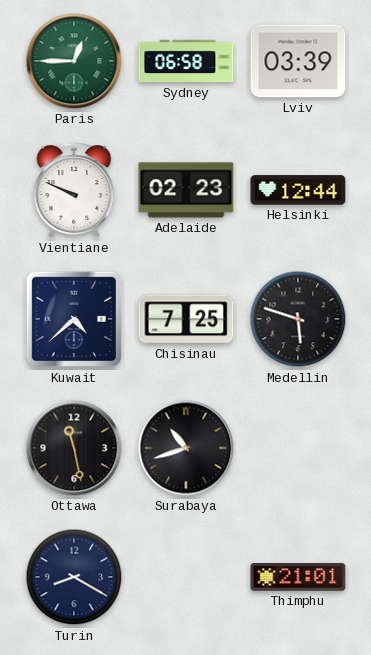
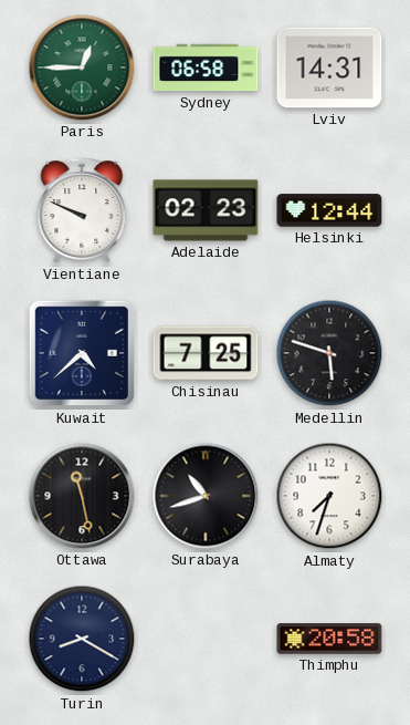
Lviv: 03:39 -> 14:31
Almaty: none -> 7:33
Thimphu: 21:01 -> 20:58
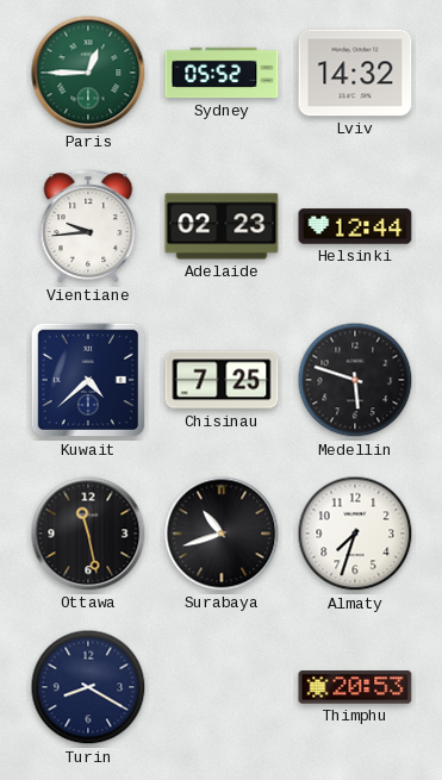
Sydney: 06:58 -> 05:52
Lviv: 14:31 -> 14:32
Vientiane: 9:49 -> 9:44
Thimphu: 20:58 -> 20:53
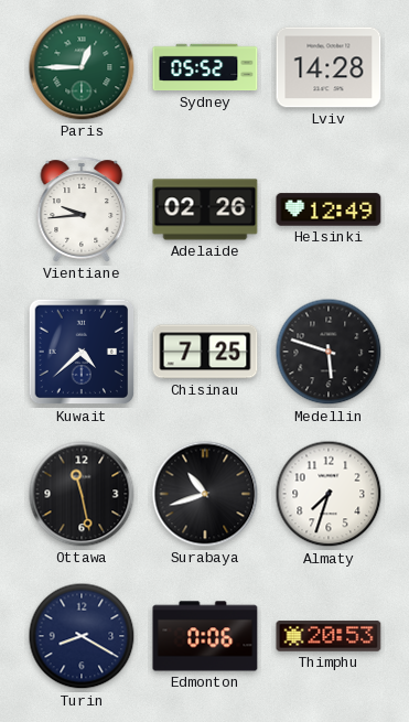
Lviv: 14:32 -> 14:28
Adelaide: 02:23 -> 02:26
Helsinki: 12:44 -> 12:49
Edmonton: none -> 0:06
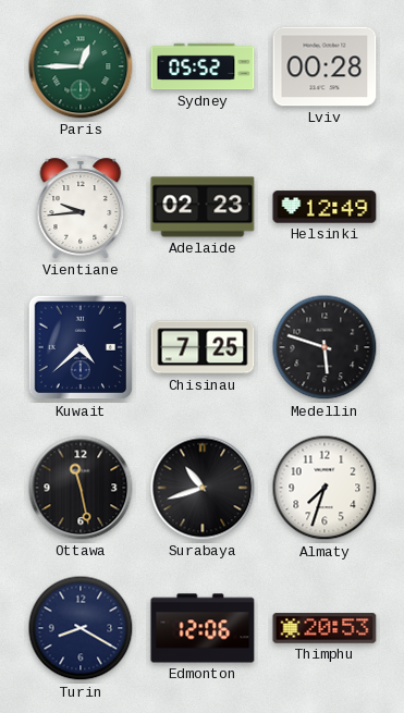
Lviv: 14:28 -> 00:28
Adelaide: 02:26 -> 02:23
Edmonton: 0:06 -> 12:06
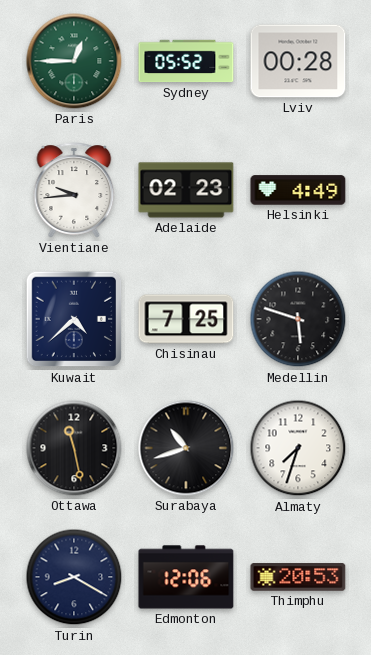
Helsinki: 12:49 -> 4:49
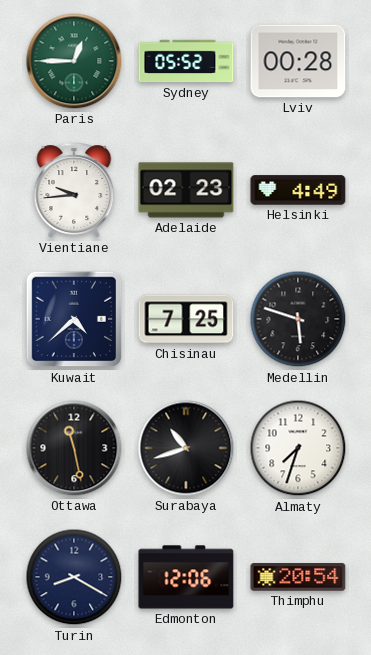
Thimphu: 20:53 -> 20:54
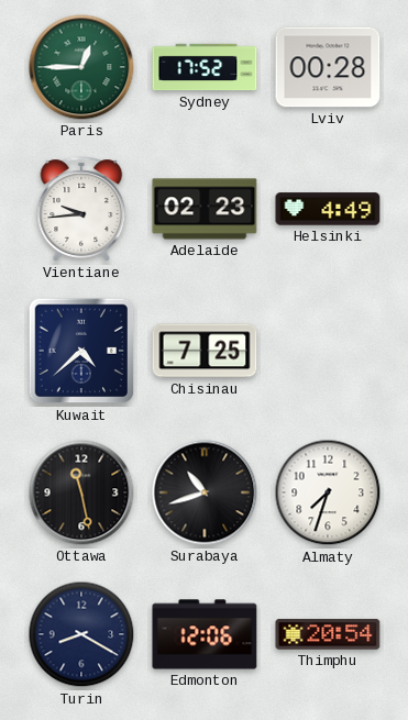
Sydney: 05:52 -> 17:52
Medellin: 5:48 -> none
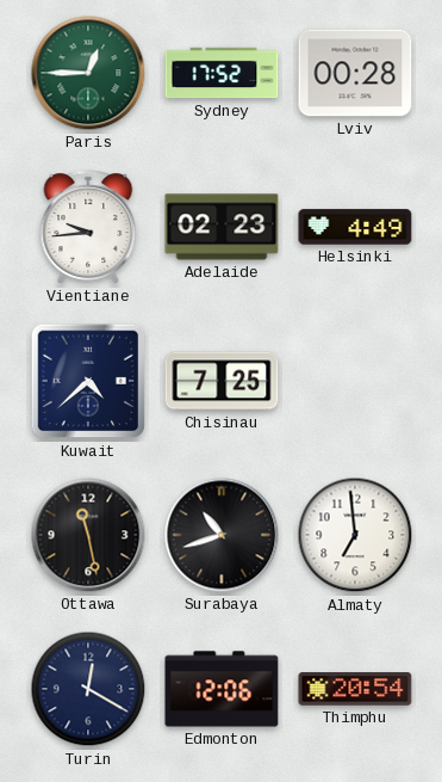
Almaty: 7:33 -> 6:59
Turin: 8:20 -> 12:20
